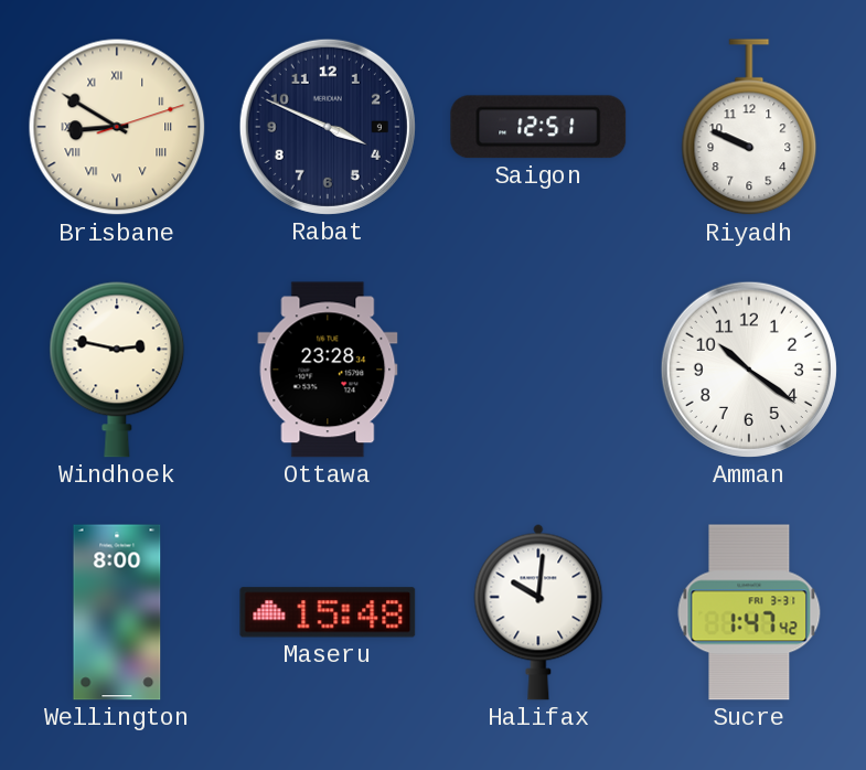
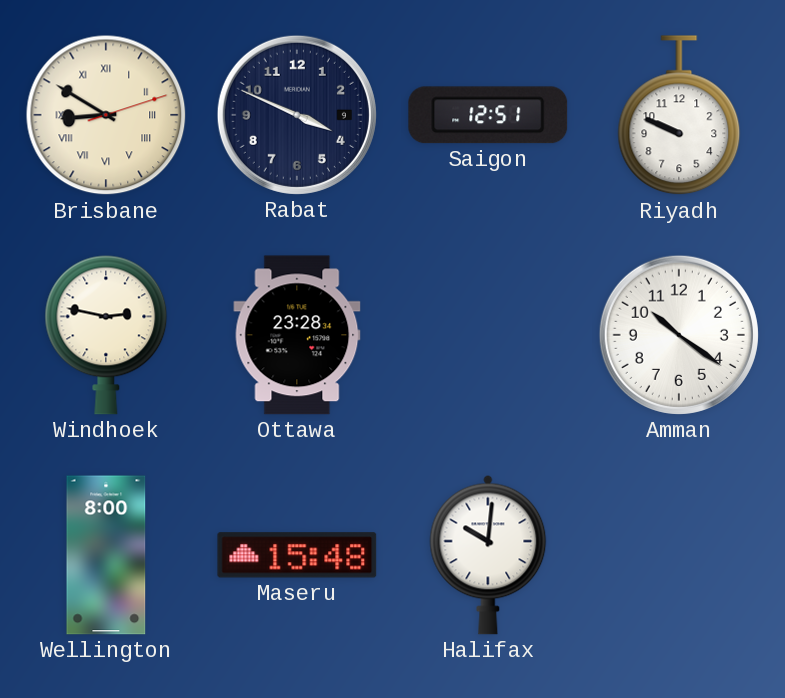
Sucre: 1:47 -> none
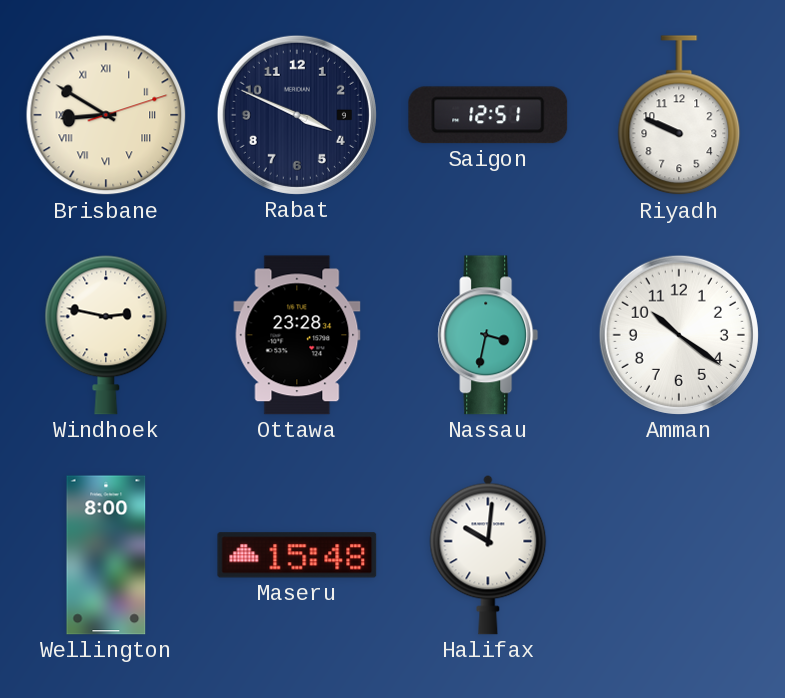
Nassau: none -> 3:32
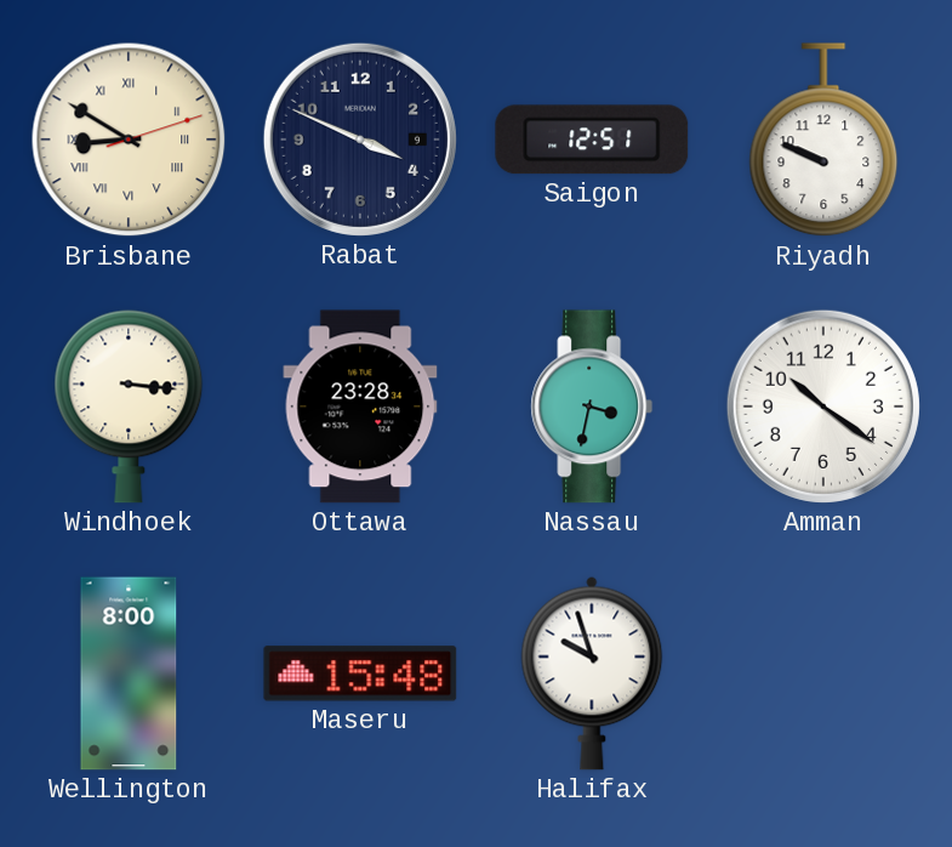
Windhoek: 2:47 -> 3:16
Halifax: 10:01 -> 9:57
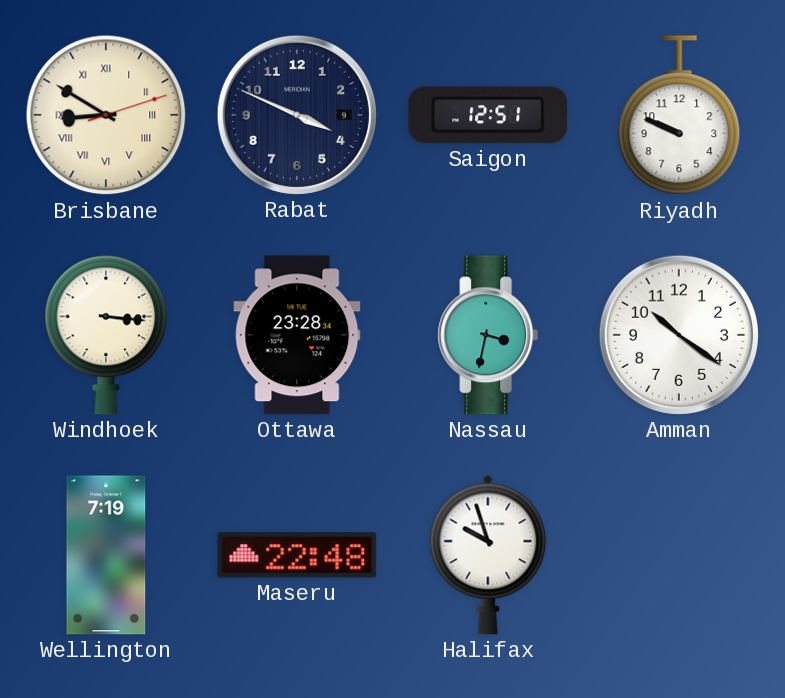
Wellington: 8:00 -> 7:19
Maseru: 15:48 -> 22:48
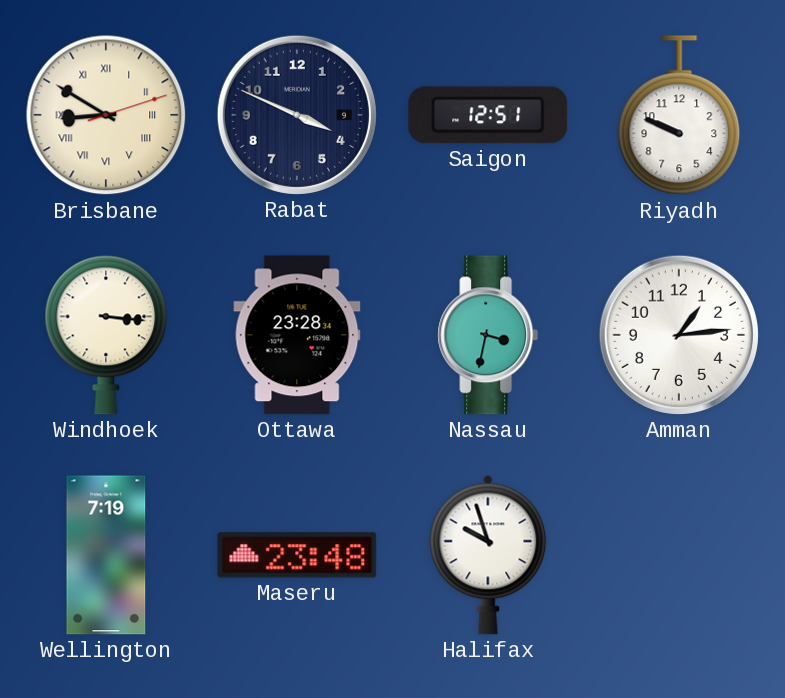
Amman: 10:21 -> 1:14
Maseru: 22:48 -> 23:48
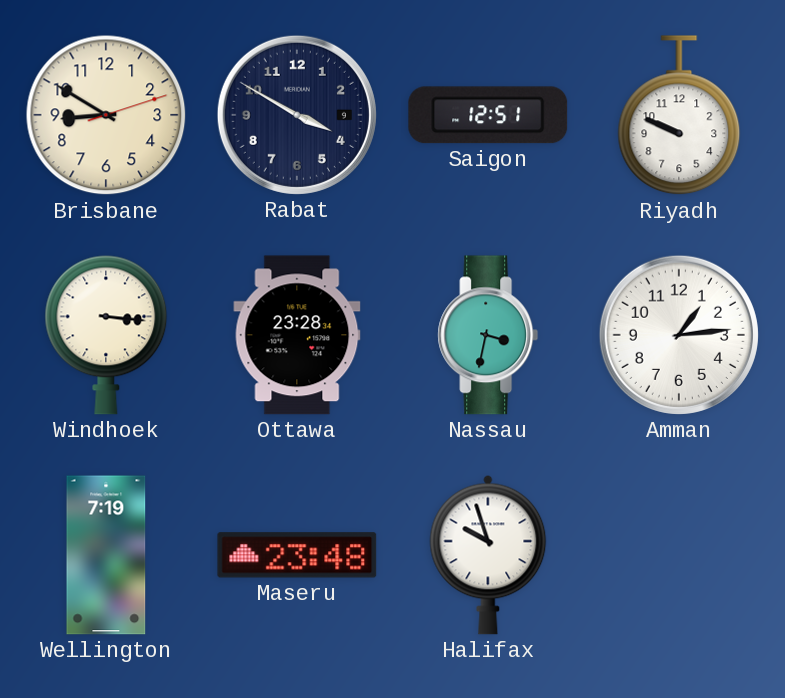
Brisbane numerals: Roman -> Arabic
Rabat: 3:49 -> 3:50
